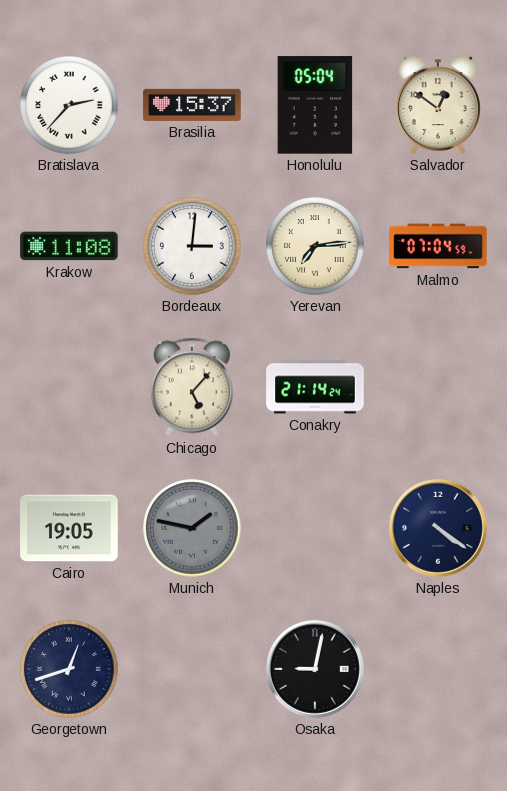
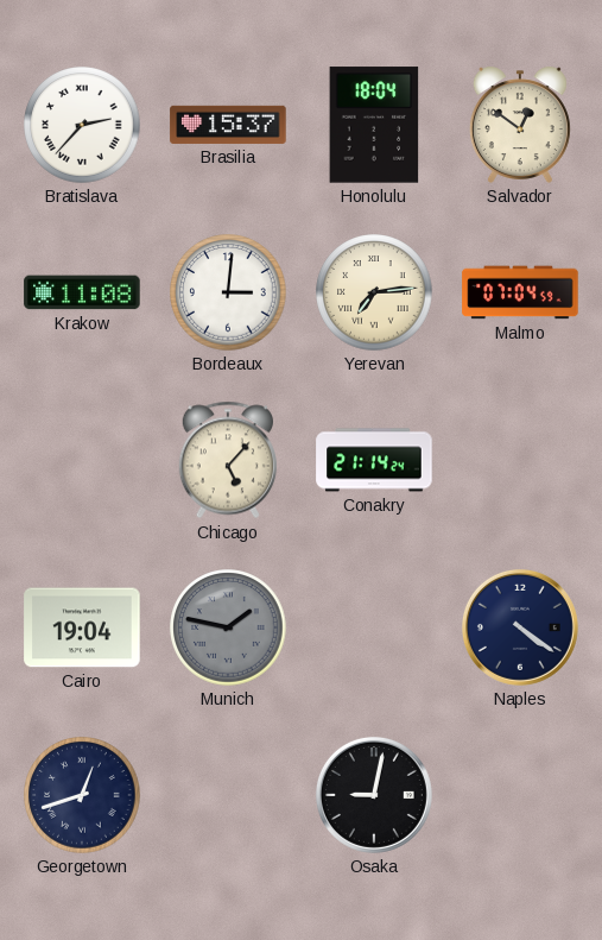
Honolulu: 05:04 -> 18:04
Cairo: 19:05 -> 19:04
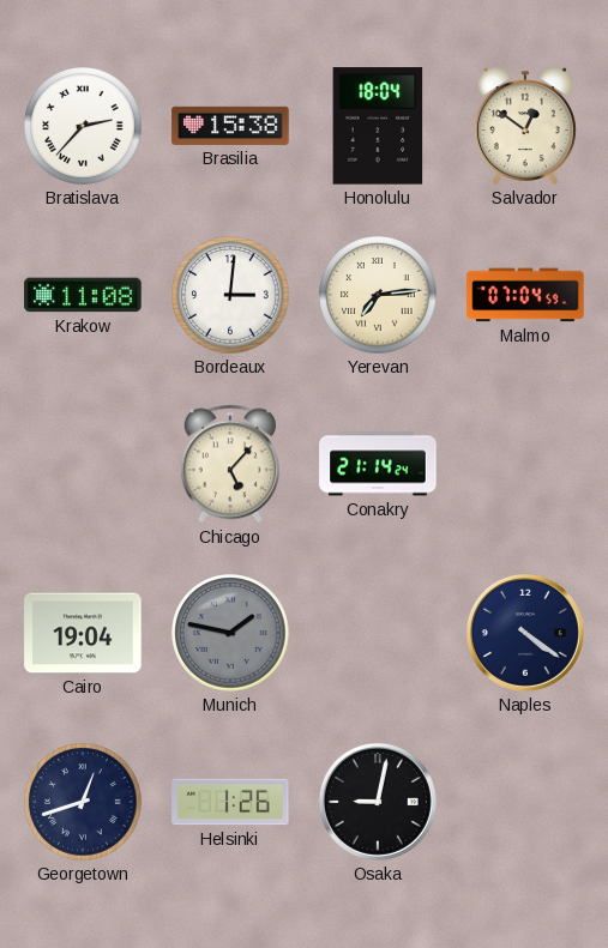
Brasilia: 15:37 -> 15:38
Helsinki: none -> 1:26
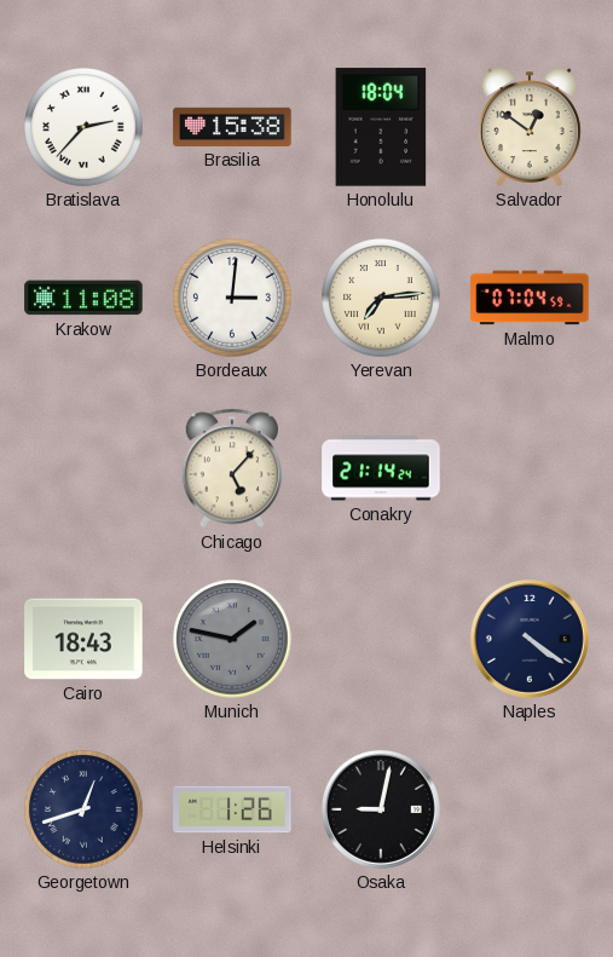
Cairo: 19:04 -> 18:43
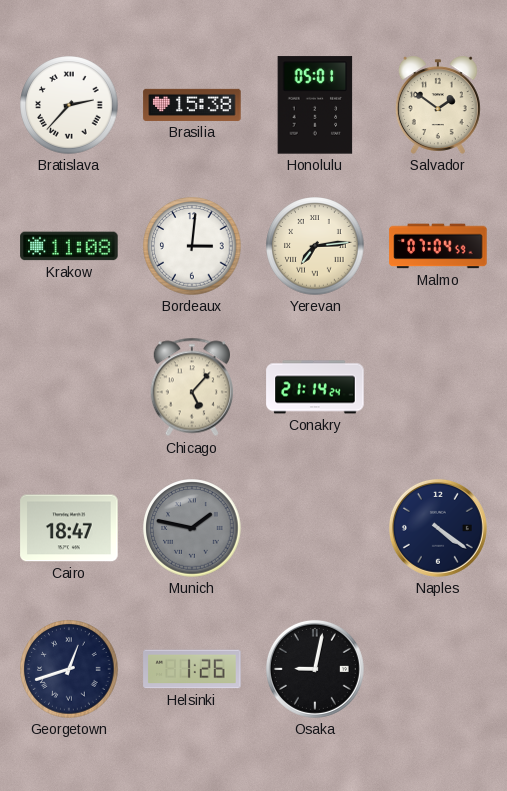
Honolulu: 18:04 -> 05:01
Salvador: 12:51 -> 1:51
Cairo: 18:43 -> 18:47
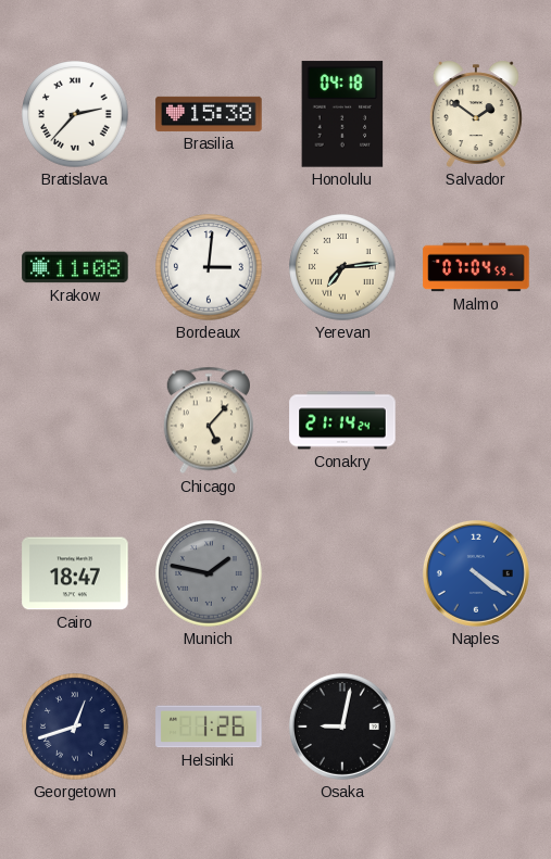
Honolulu: 05:01 -> 04:18
Naples dial: navy -> blue
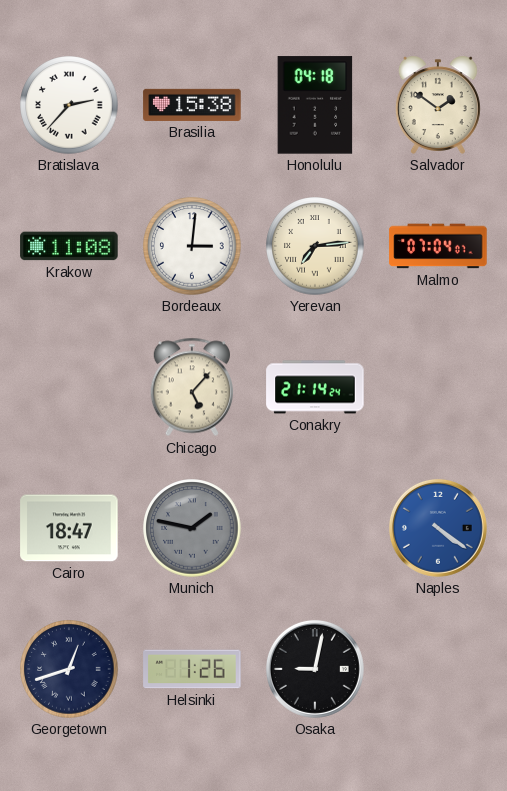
Malmo: 07:04:59 -> 07:04:07
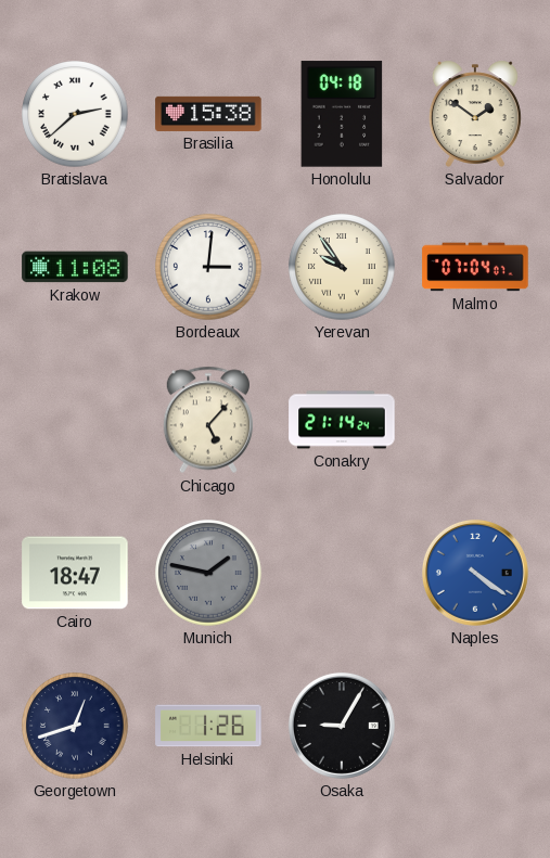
Bratislava: 2:37 -> 2:38
Yerevan: 7:14 -> 9:54
Osaka: 9:02 -> 9:05
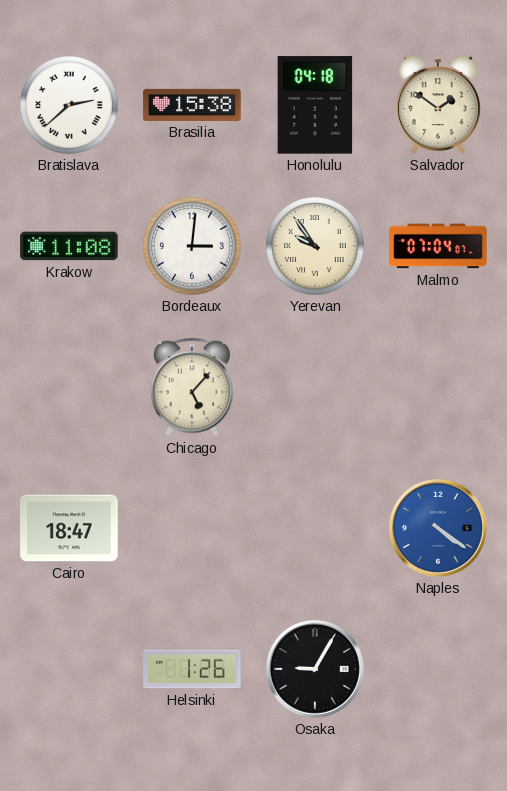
Conakry: 21:14 -> none
Munich: 1:47 -> none
Georgetown: 12:42 -> none
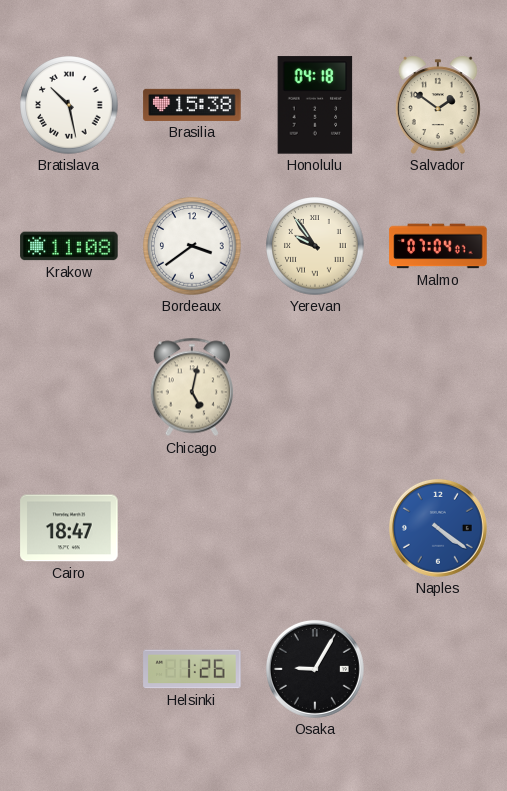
Bratislava: 2:38 -> 10:28
Bordeaux: 3:01 -> 3:39
Chicago: 5:07 -> 5:02
